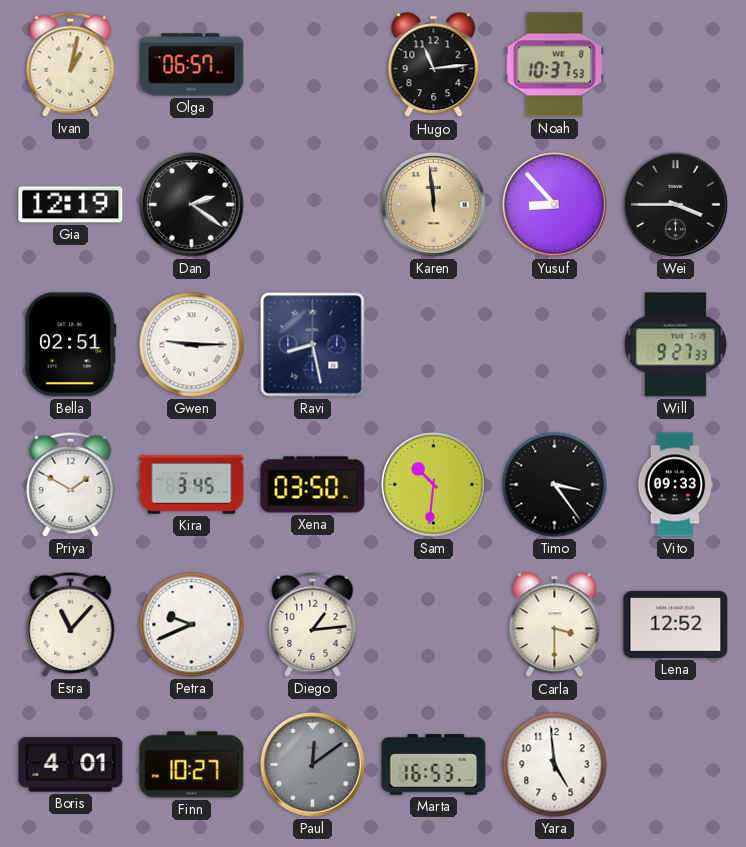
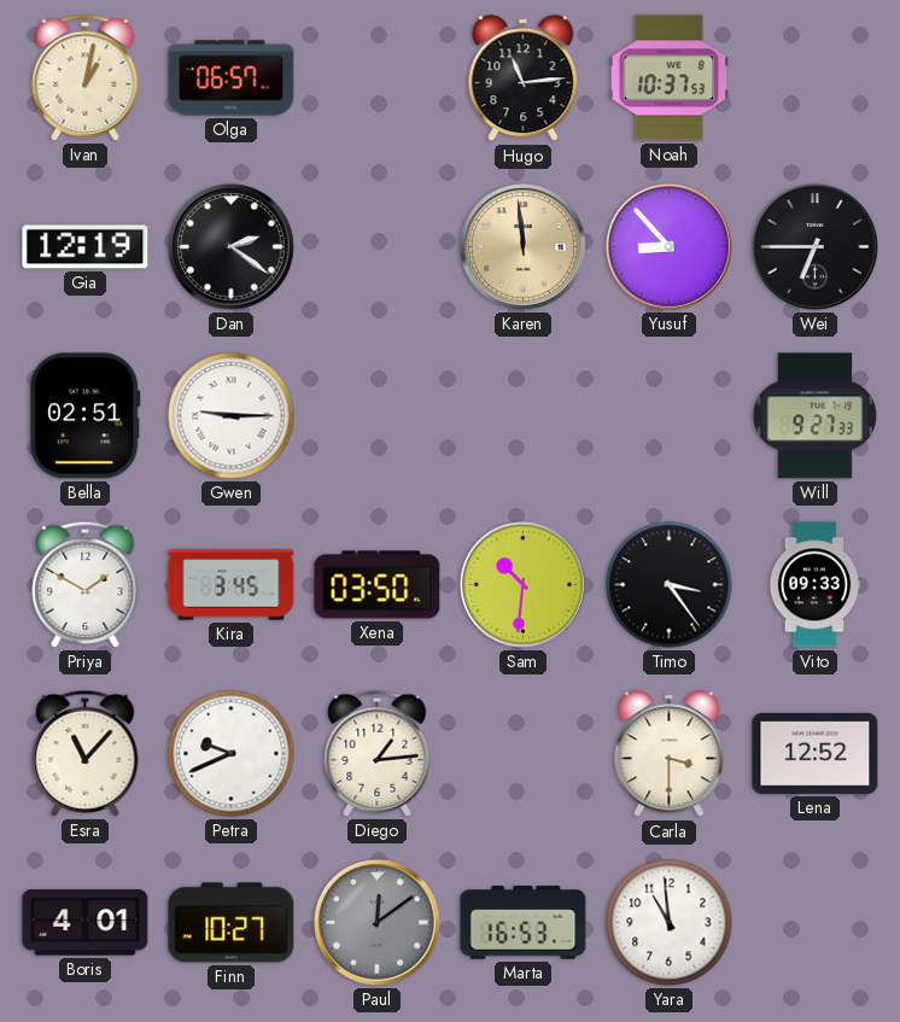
Wei: 3:45 -> 6:45
Ravi: 8:28 -> none
Yara: 4:59 -> 10:59
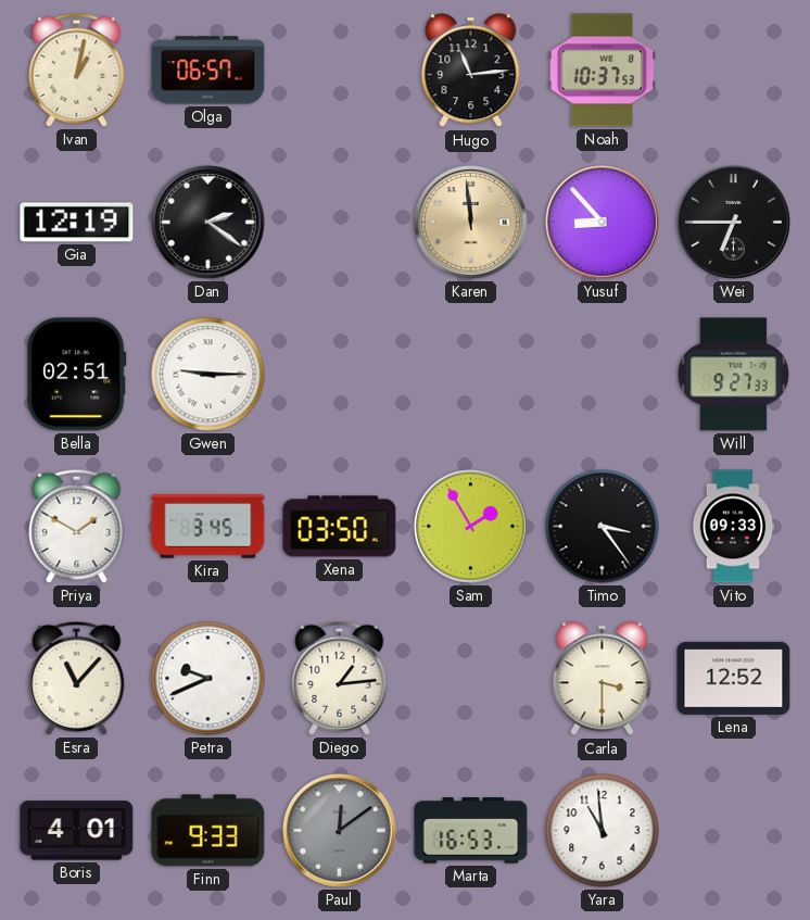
Sam: 10:31 -> 1:55
Finn: 10:27 -> 9:33
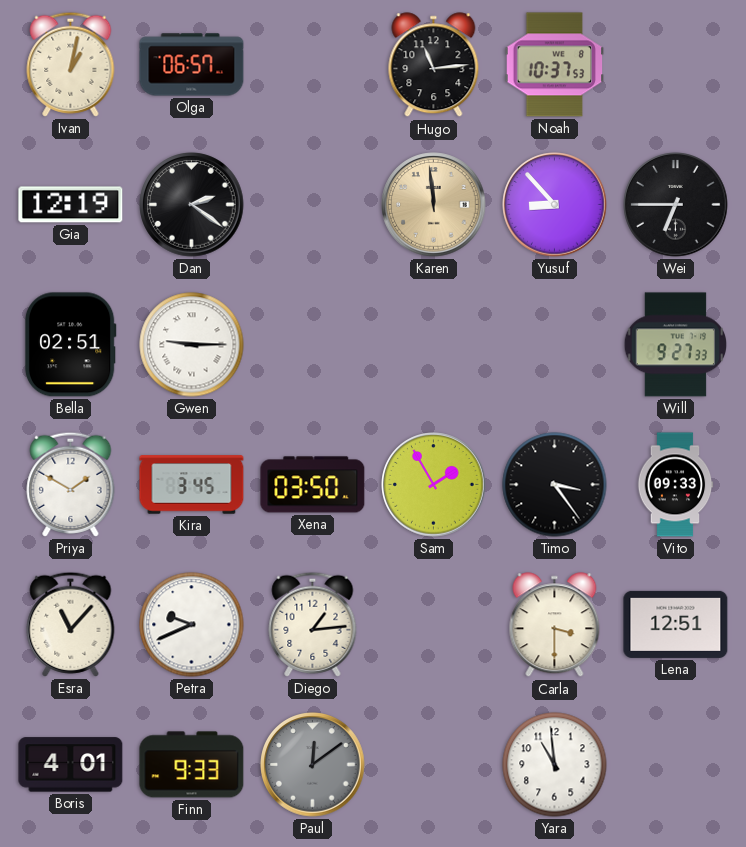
Lena: 12:52 -> 12:51
Marta: 16:53 -> none
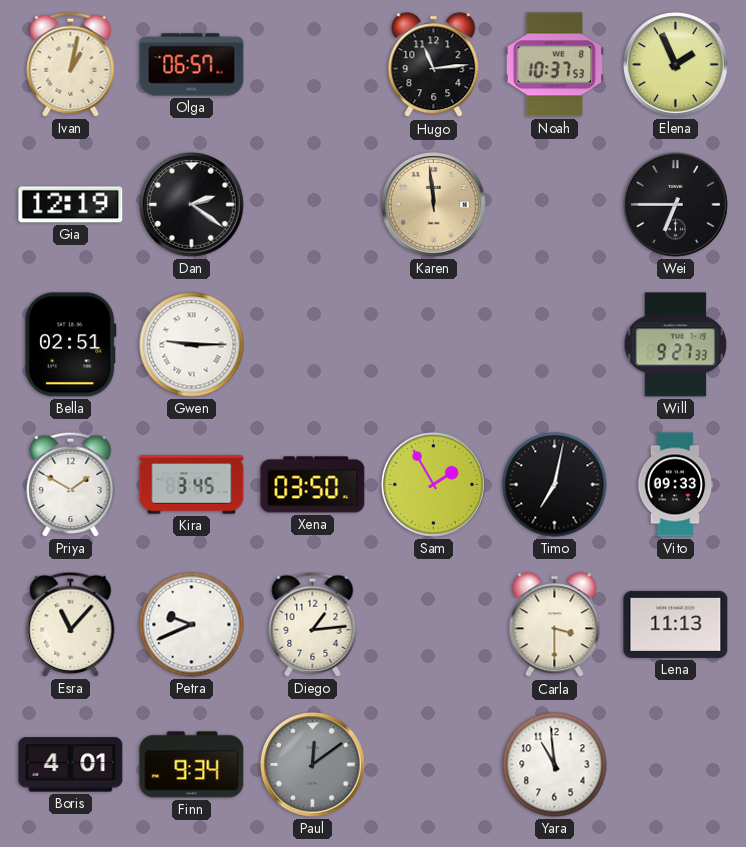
Elena: none -> 1:56
Yusuf: 8:53 -> none
Timo: 3:24 -> 7:02
Lena: 12:51 -> 11:13
Finn: 9:33 -> 9:34
